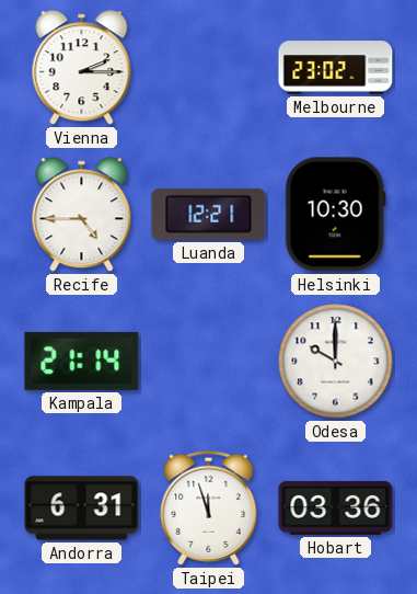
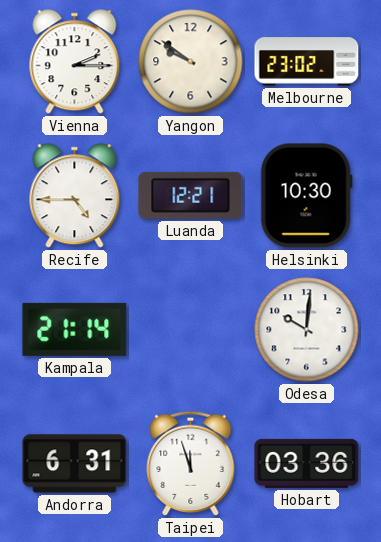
Yangon: none -> 9:51
Odesa: 10:00 -> 10:01
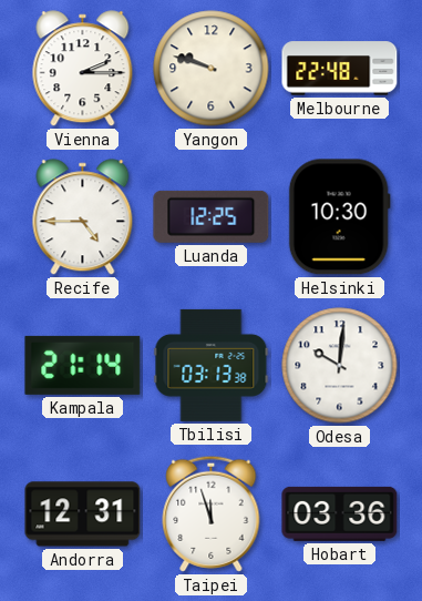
Yangon: 9:51 -> 9:48
Melbourne: 23:02 -> 22:48
Luanda: 12:21 -> 12:25
Tbilisi: none -> 03:13
Andorra: 6:31 -> 12:31
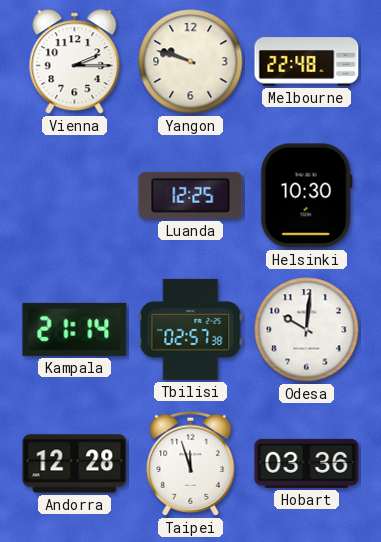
Recife: 4:45 -> none
Tbilisi: 03:13 -> 02:57
Andorra: 12:31 -> 12:28
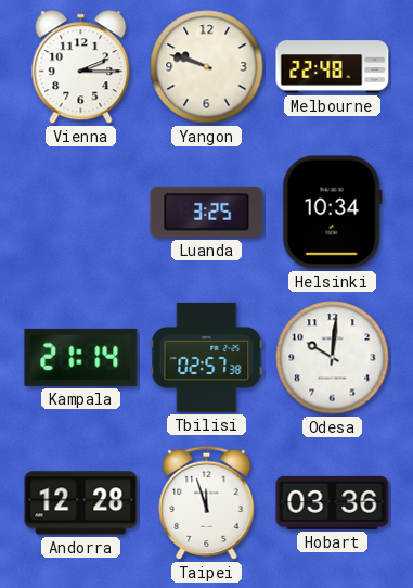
Luanda: 12:25 -> 3:25
Helsinki: 10:30 -> 10:34
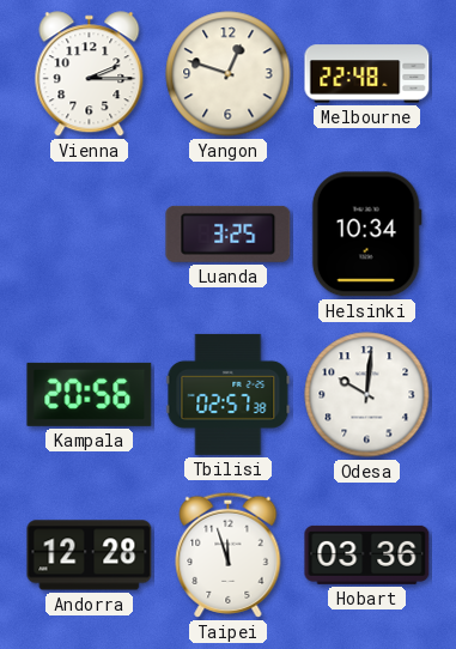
Yangon: 9:48 -> 12:48
Kampala: 21:14 -> 20:56
